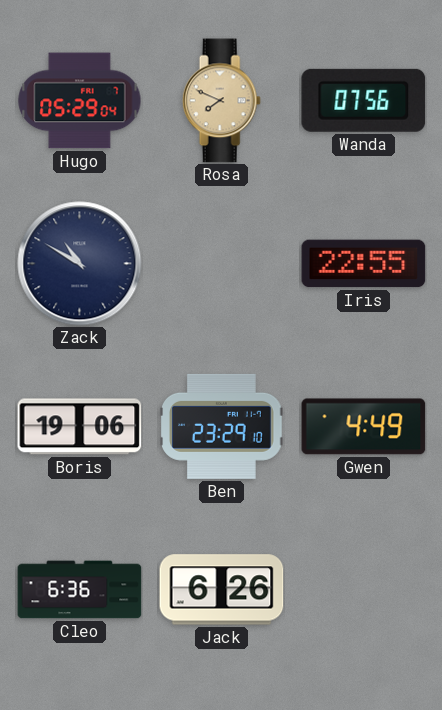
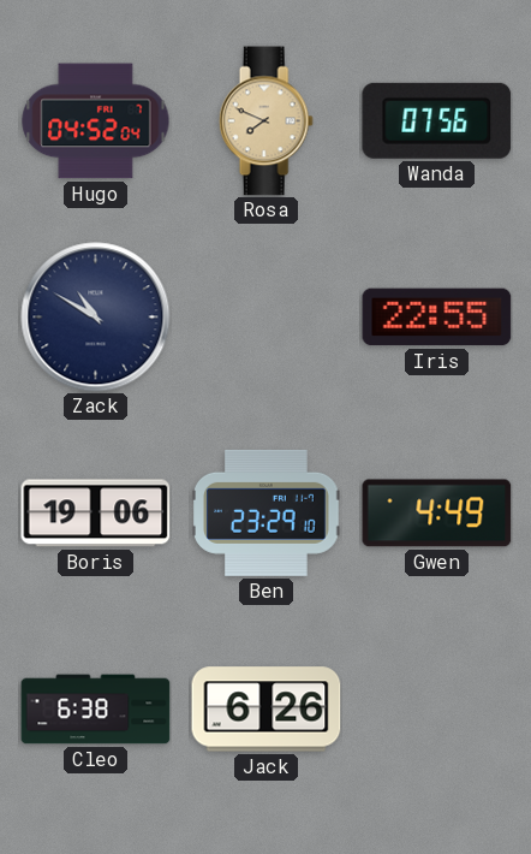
Hugo: 05:29 -> 04:52
Cleo: 6:36 -> 6:38
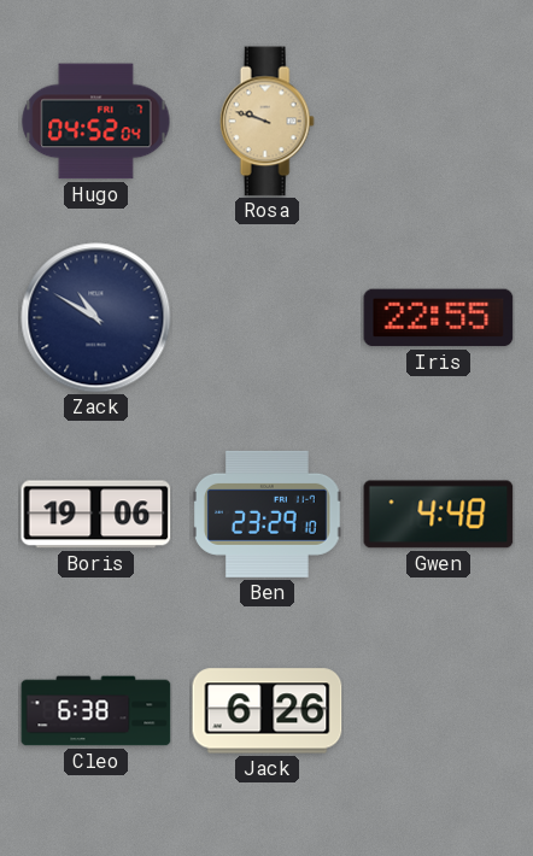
Rosa: 7:49 -> 9:48
Wanda: 07:56 -> none
Gwen: 4:49 -> 4:48
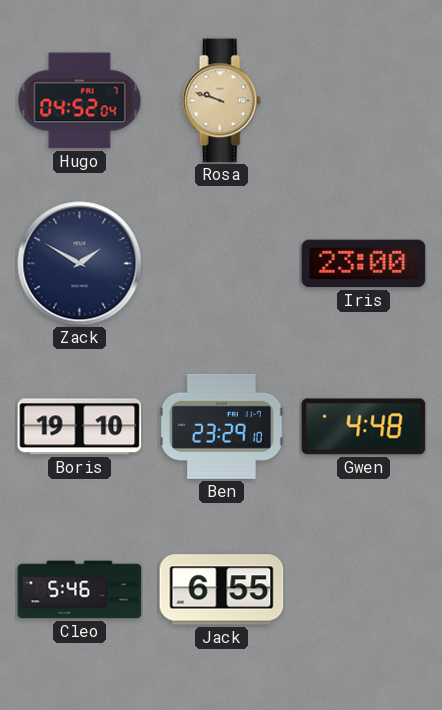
Zack: 10:50 -> 1:50
Iris: 22:55 -> 23:00
Boris: 19:06 -> 19:10
Cleo: 6:38 -> 5:46
Jack: 6:26 -> 6:55
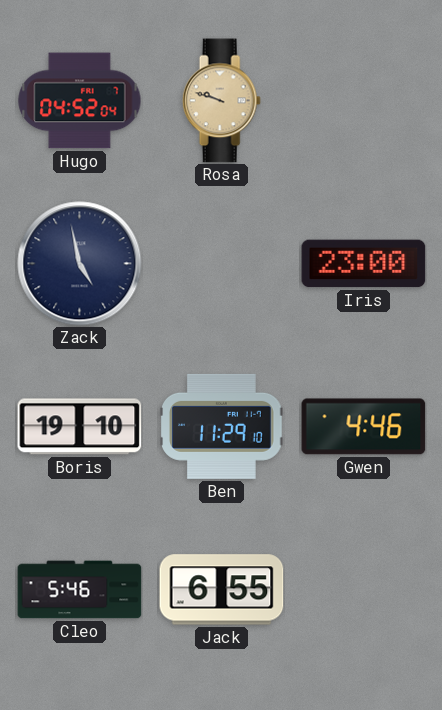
Zack: 1:50 -> 4:58
Ben: 23:29 -> 11:29
Gwen: 4:48 -> 4:46
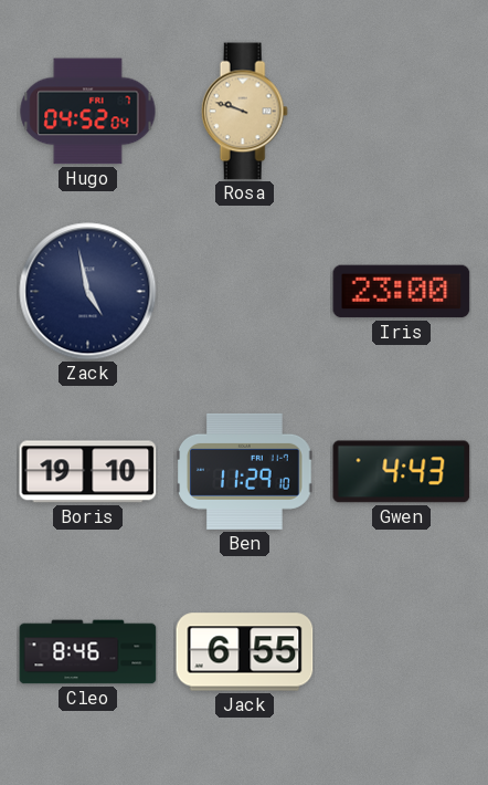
Gwen: 4:46 -> 4:43
Cleo: 5:46 -> 8:46
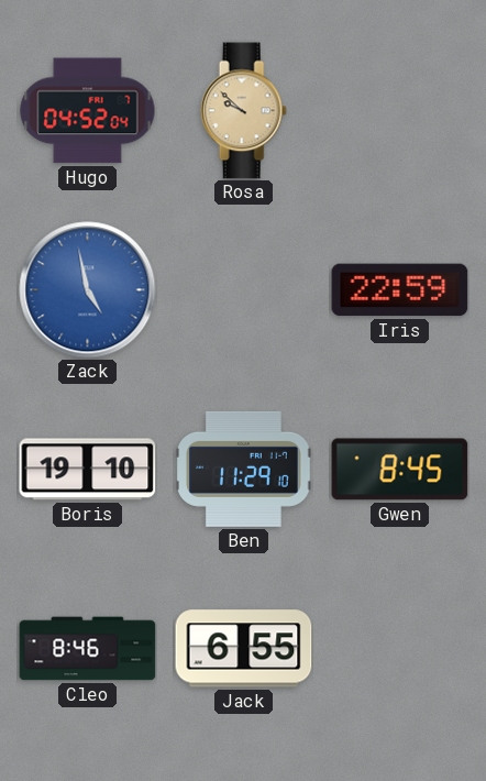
Rosa: 9:48 -> 9:52
Zack dial: navy -> blue
Iris: 23:00 -> 22:59
Gwen: 4:43 -> 8:45
